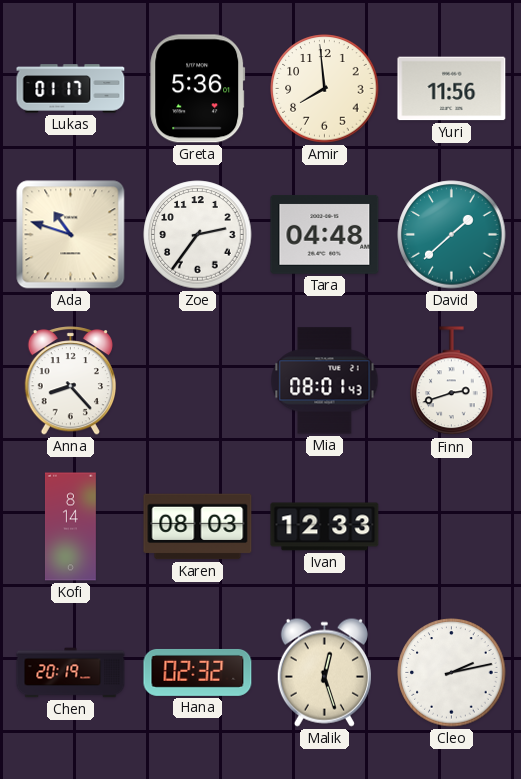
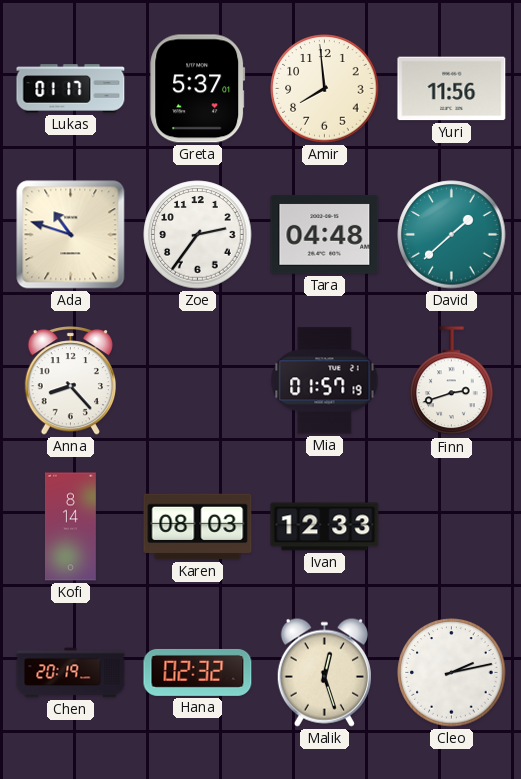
Greta: 5:36 -> 5:37
Mia: 08:01 -> 01:57
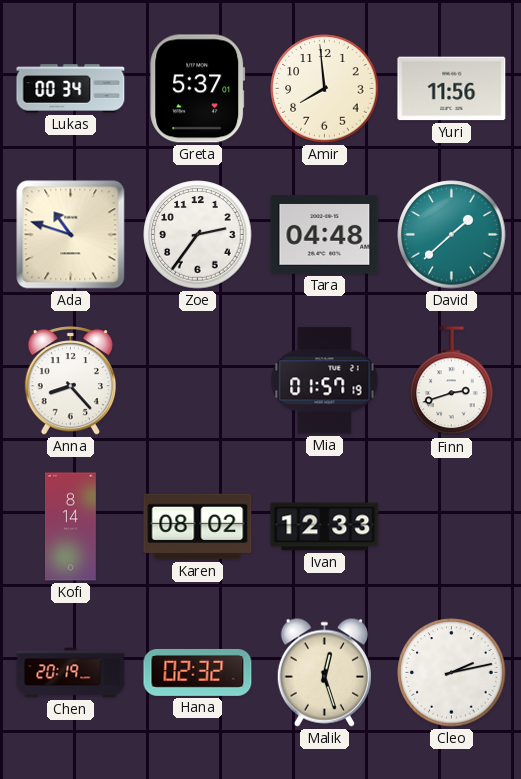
Lukas: 01:17 -> 00:34
Karen: 08:03 -> 08:02
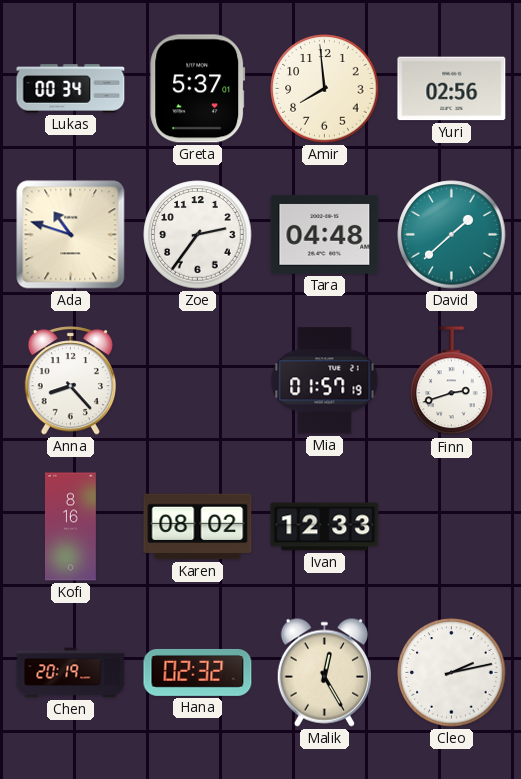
Yuri: 11:56 -> 02:56
Kofi: 8:14 -> 8:16
Malik: 12:27 -> 12:25
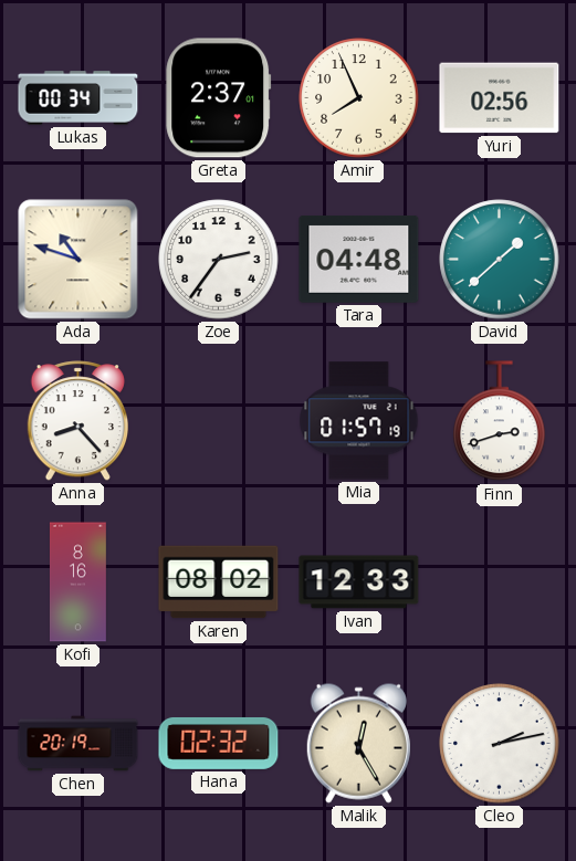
Greta: 5:37 -> 2:37
Amir: 7:59 -> 7:56
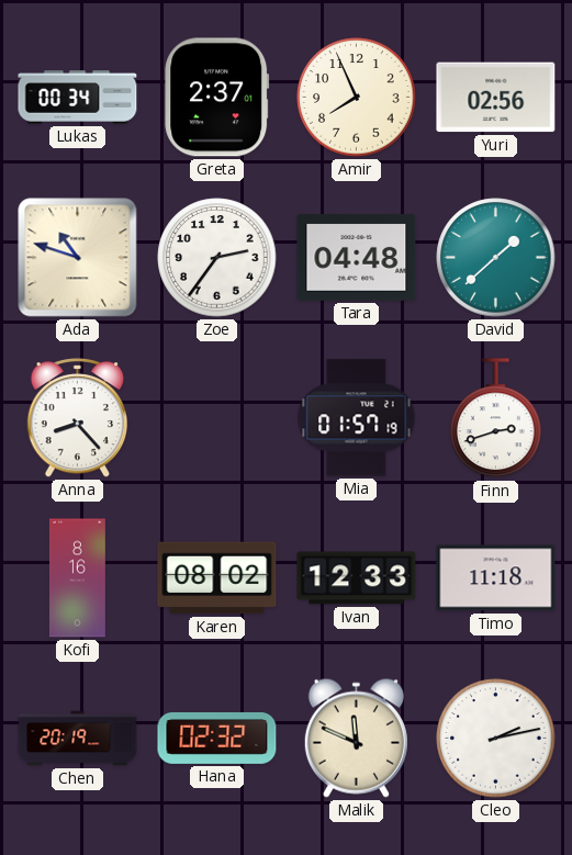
Timo: none -> 11:18
Malik: 12:25 -> 11:49
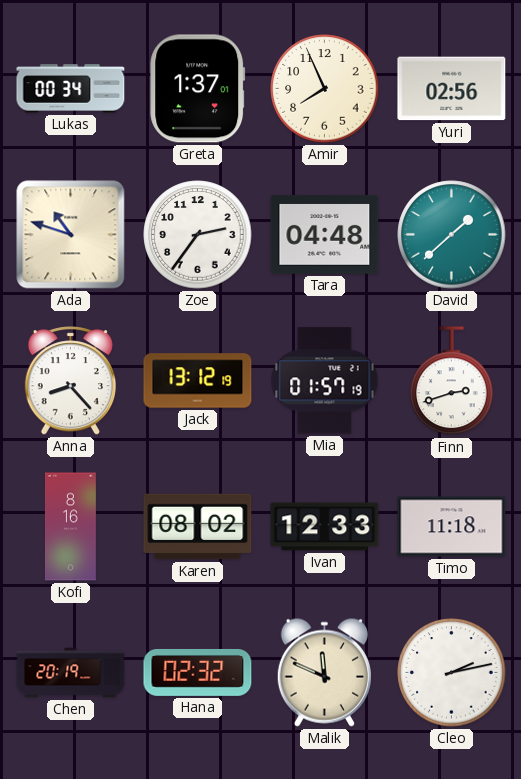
Greta: 2:37 -> 1:37
Jack: none -> 13:12
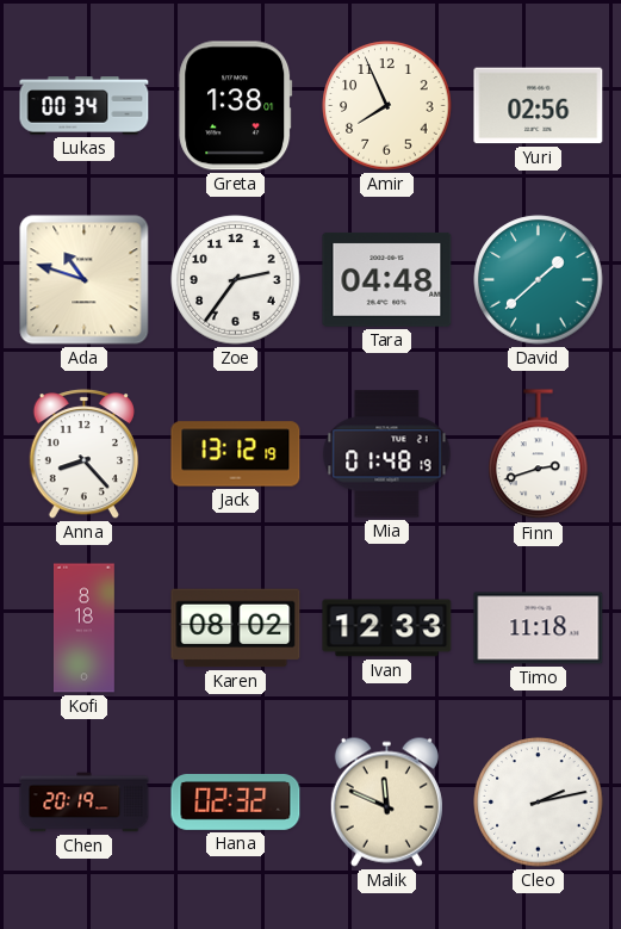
Greta: 1:37 -> 1:38
Mia: 01:57 -> 01:48
Kofi: 8:16 -> 8:18
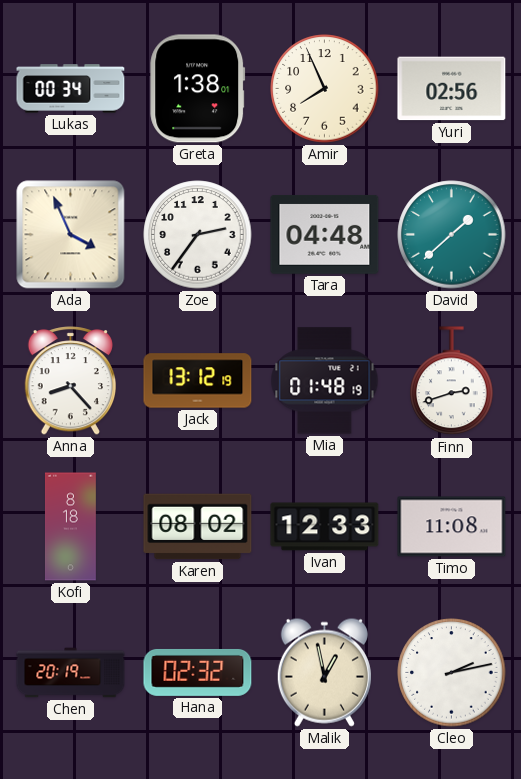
Ada: 10:48 -> 3:56
Timo: 11:18 -> 11:08
Malik: 11:49 -> 12:58
